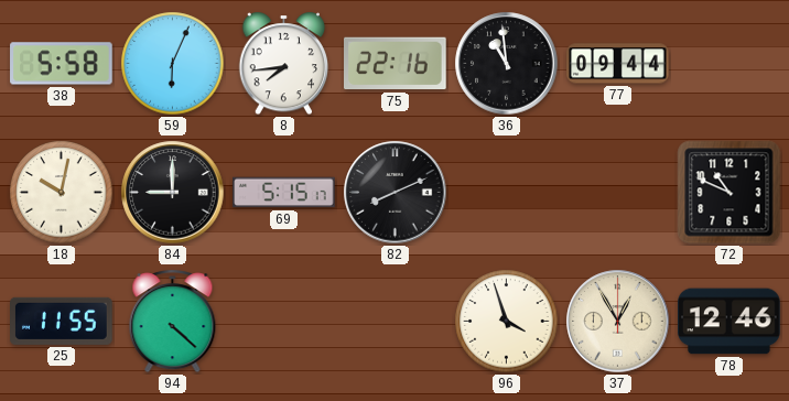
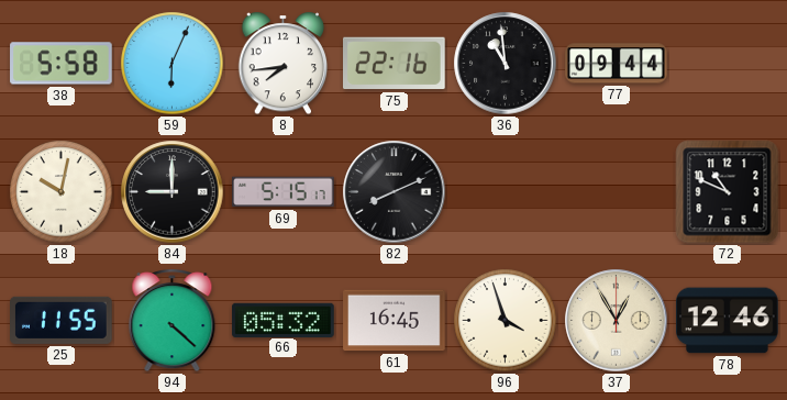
66: none -> 05:32
61: none -> 16:45
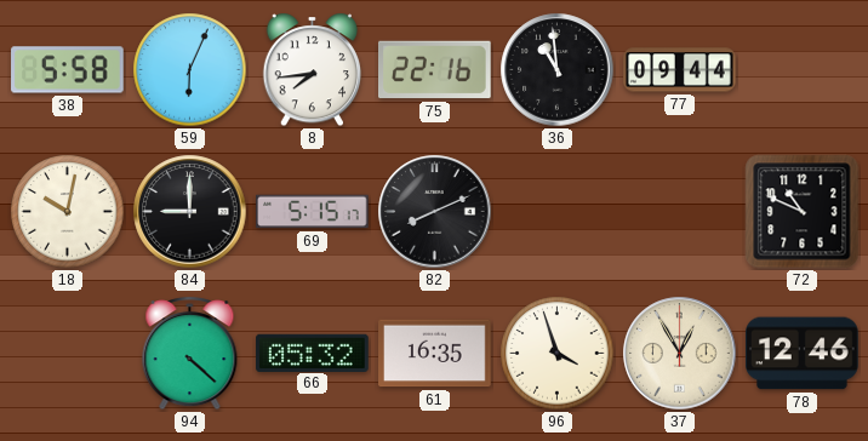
25: 11:55 -> none
61: 16:45 -> 16:35
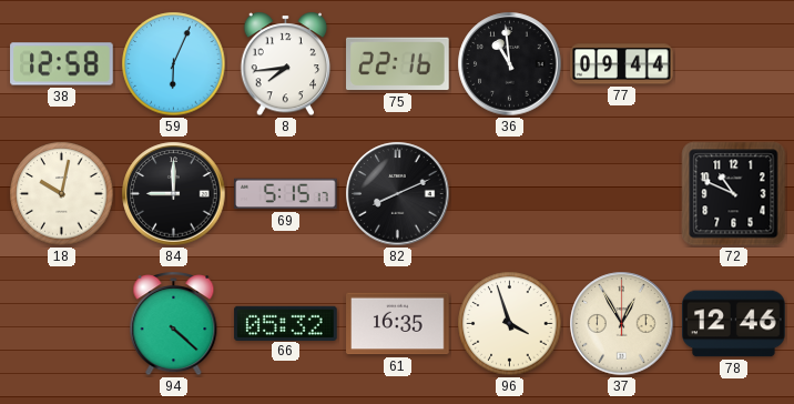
38: 5:58 -> 12:58
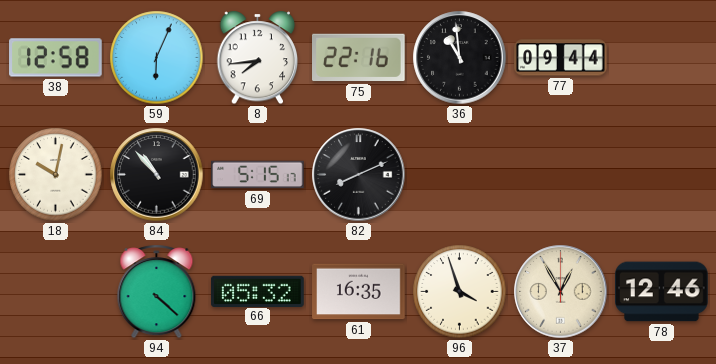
84: 9:00 -> 10:53
72: 10:49 -> none
